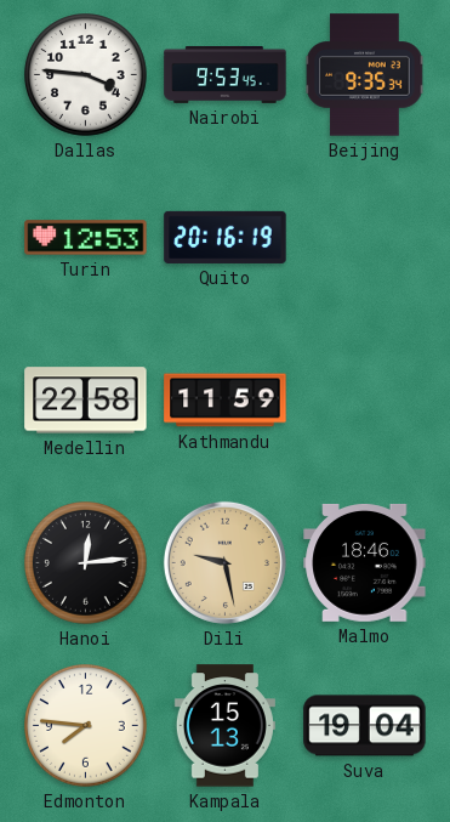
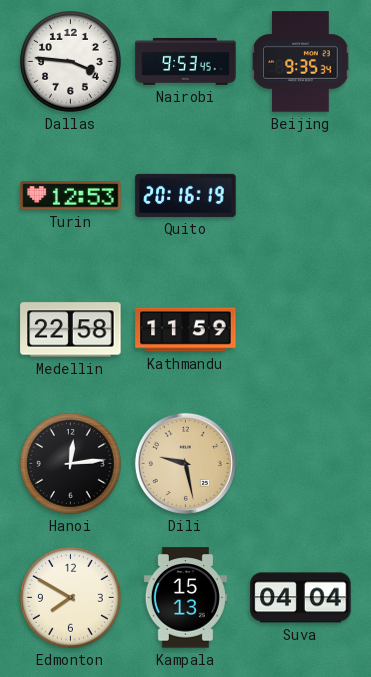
Malmo: 18:46 -> none
Edmonton: 7:46 -> 7:50
Suva: 19:04 -> 04:04
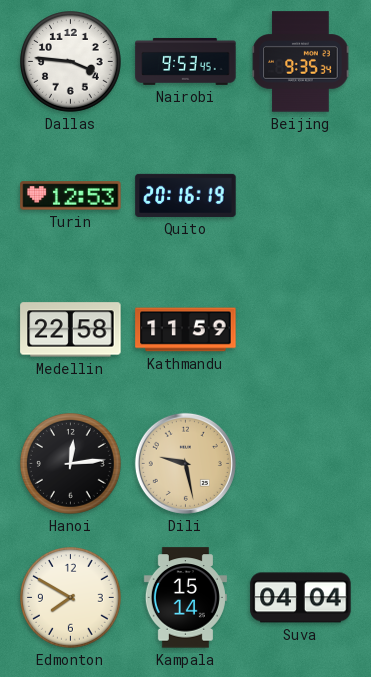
Kampala: 15:13 -> 15:14
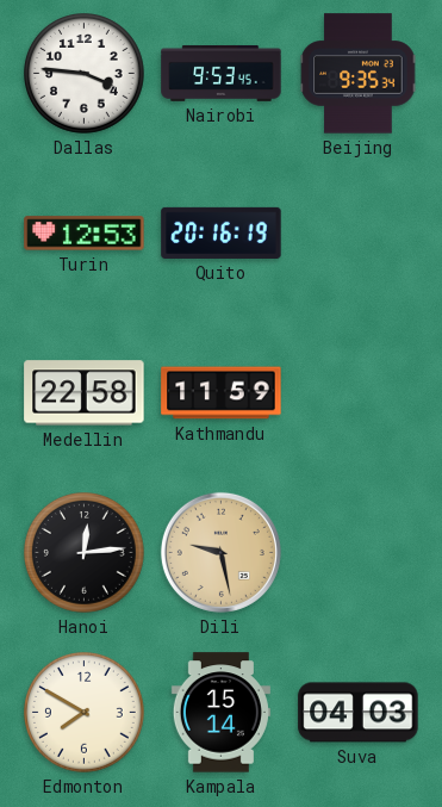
Suva: 04:04 -> 04:03
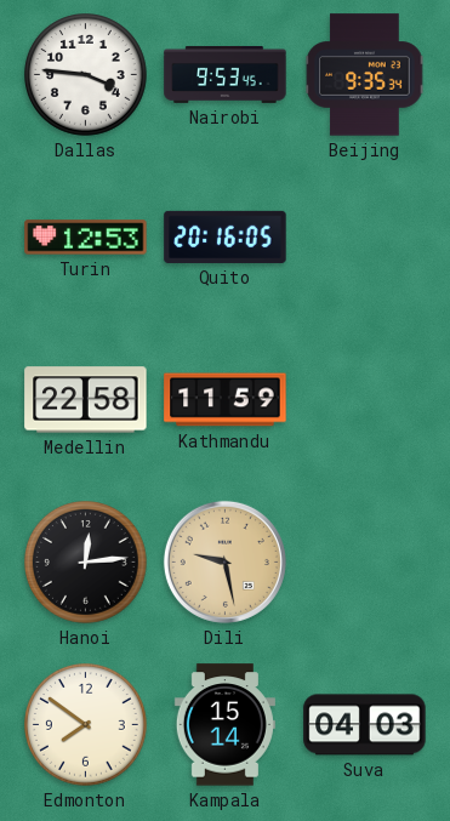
Quito: 20:16:19 -> 20:16:05
Edmonton: 7:50 -> 7:51
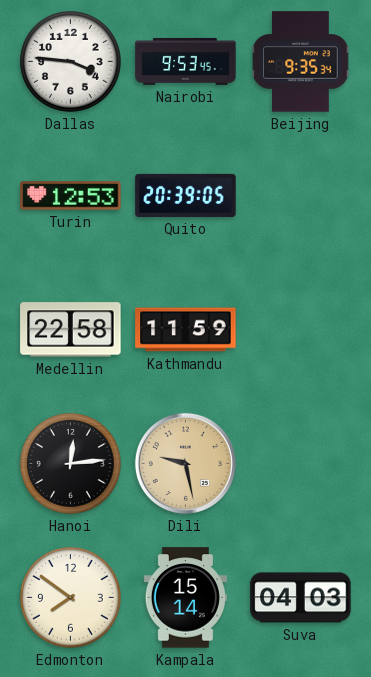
Quito: 20:16 -> 20:39
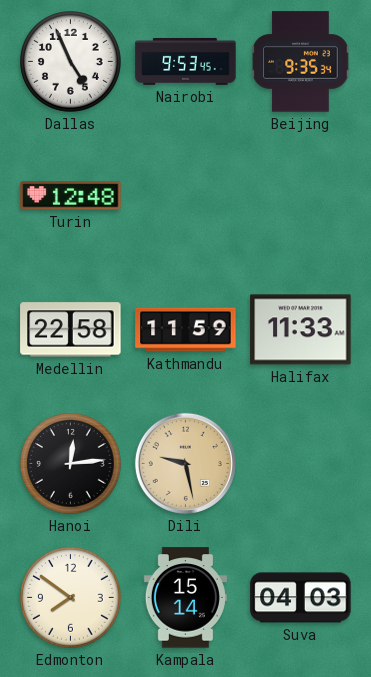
Dallas: 3:46 -> 4:56
Turin: 12:53 -> 12:48
Quito: 20:39 -> none
Halifax: none -> 11:33
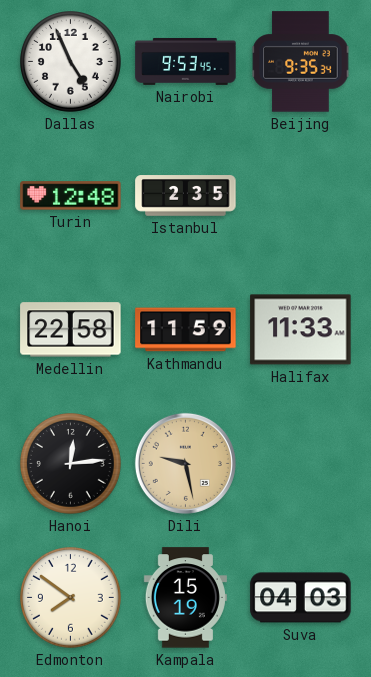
Istanbul: none -> 2:35
Kampala: 15:14 -> 15:19
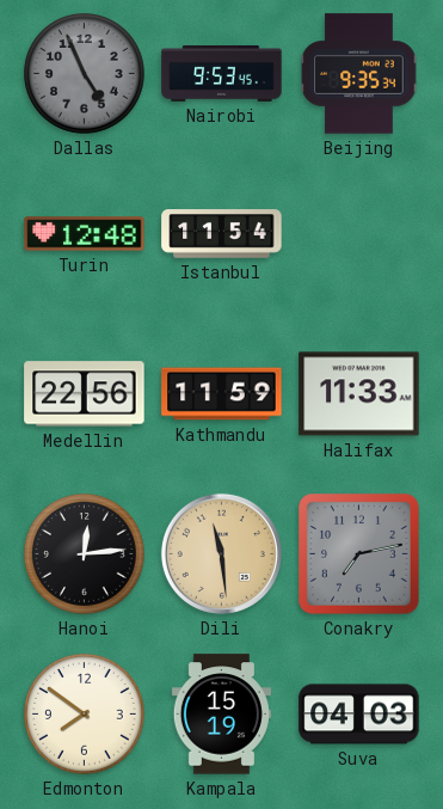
Dallas dial: white -> grey
Istanbul: 2:35 -> 11:54
Medellin: 22:58 -> 22:56
Dili: 9:28 -> 11:29
Conakry: none -> 7:13
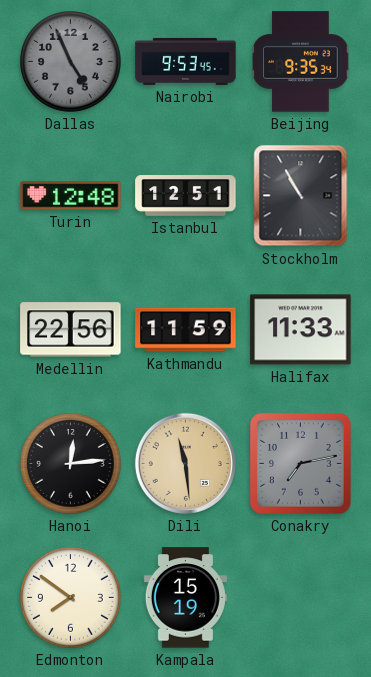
Istanbul: 11:54 -> 12:51
Stockholm: none -> 10:55
Suva: 04:03 -> none
